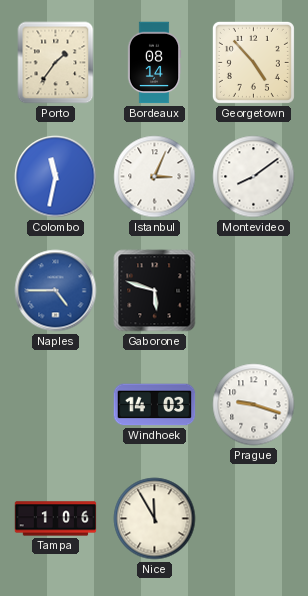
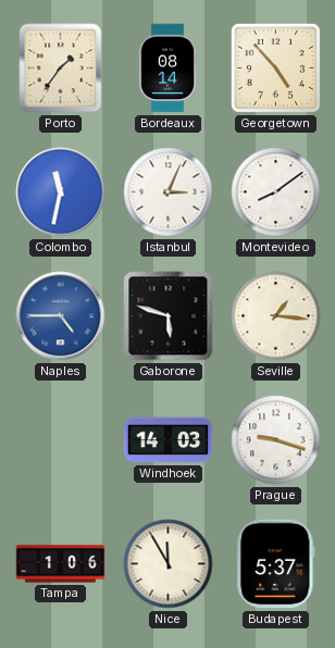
Seville: none -> 1:16
Budapest: none -> 5:37
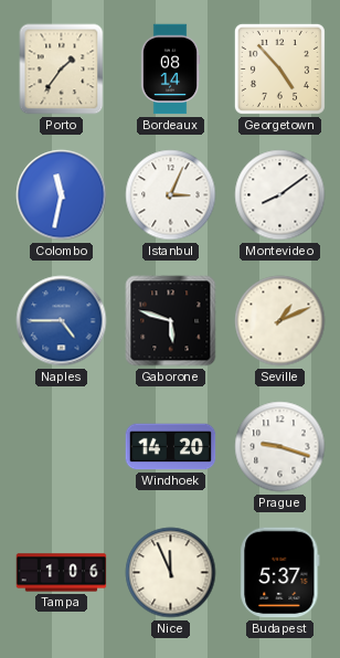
Seville: 1:16 -> 1:11
Windhoek: 14:03 -> 14:20
Nice: 11:55 -> 11:56
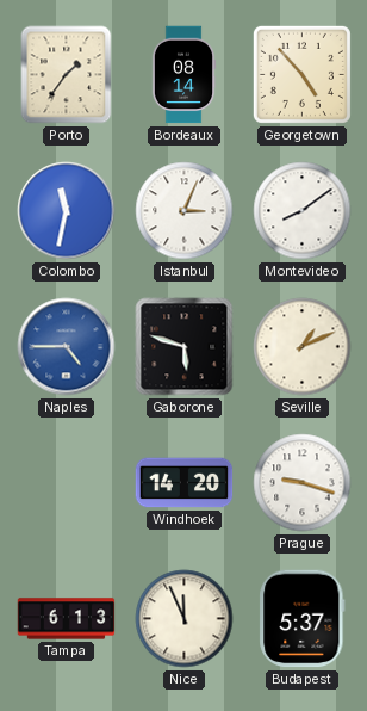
Tampa: 1:06 -> 6:13
